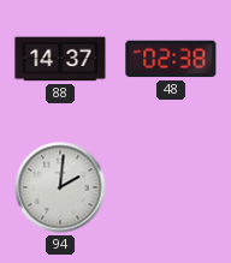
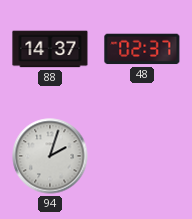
48: 02:38 -> 02:37
94: 2:01 -> 2:03
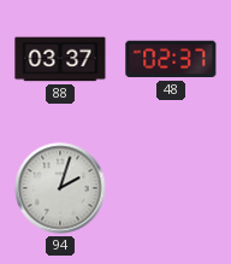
88: 14:37 -> 03:37
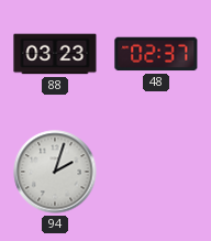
88: 03:37 -> 03:23
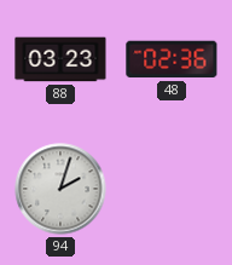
48: 02:37 -> 02:36
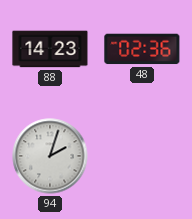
88: 03:23 -> 14:23
